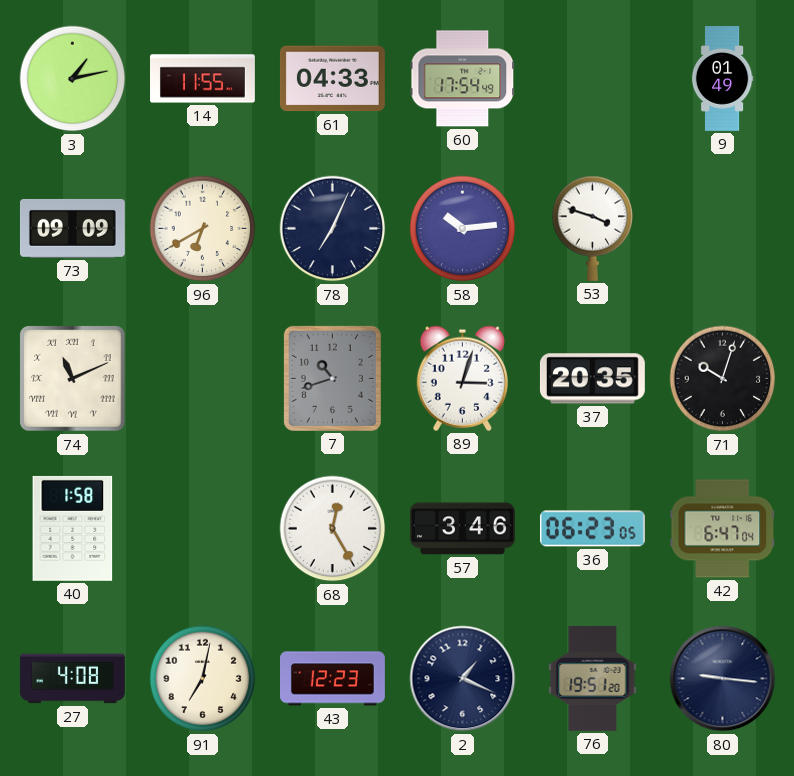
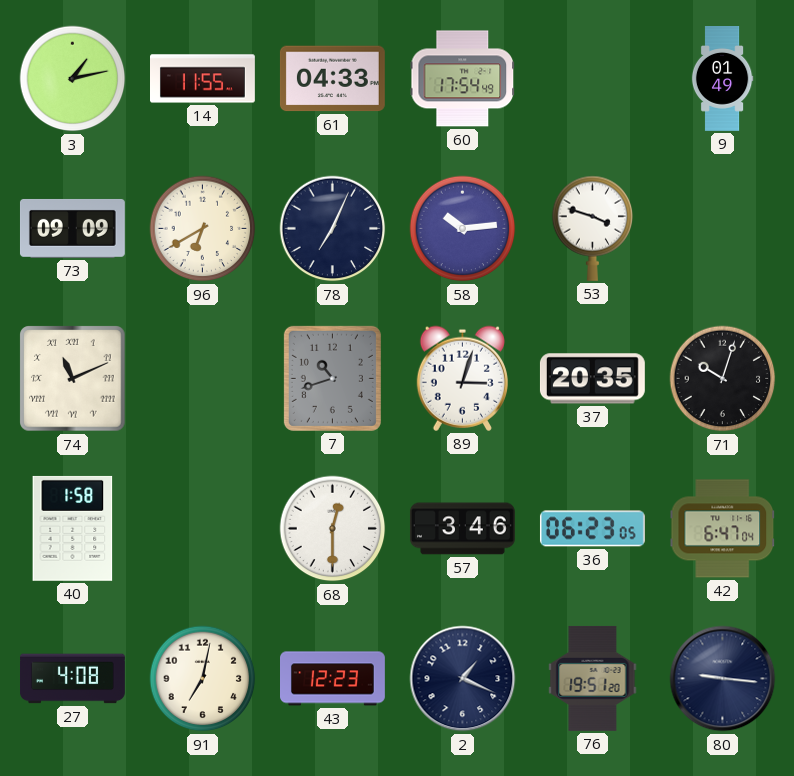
68: 12:25 -> 12:30
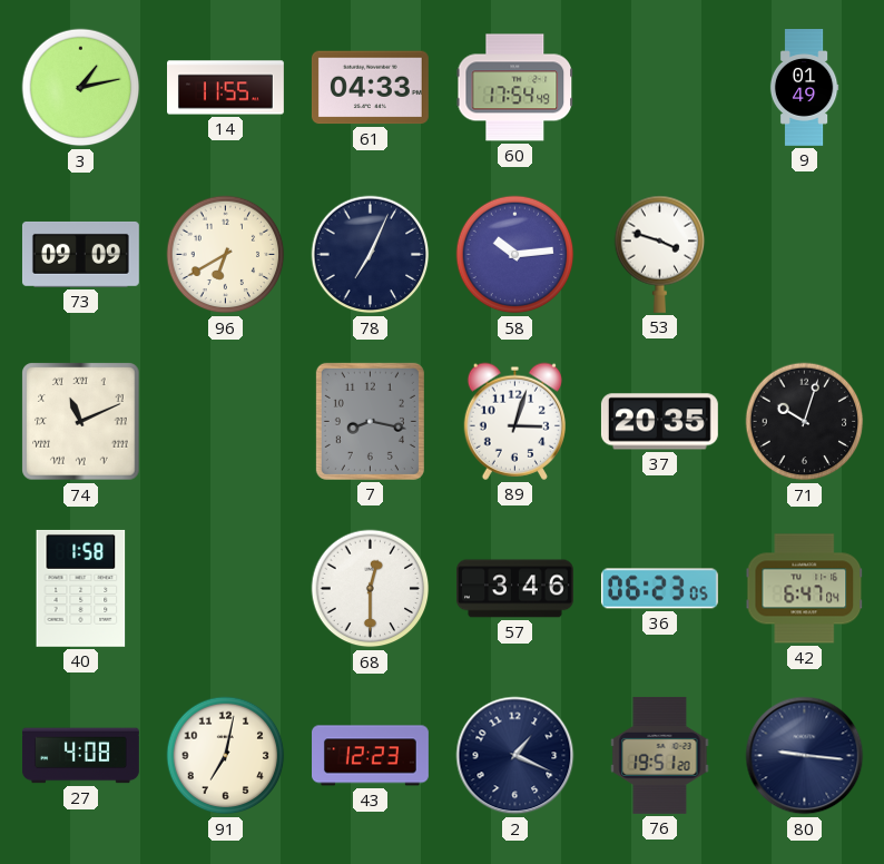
7: 10:42 -> 8:17
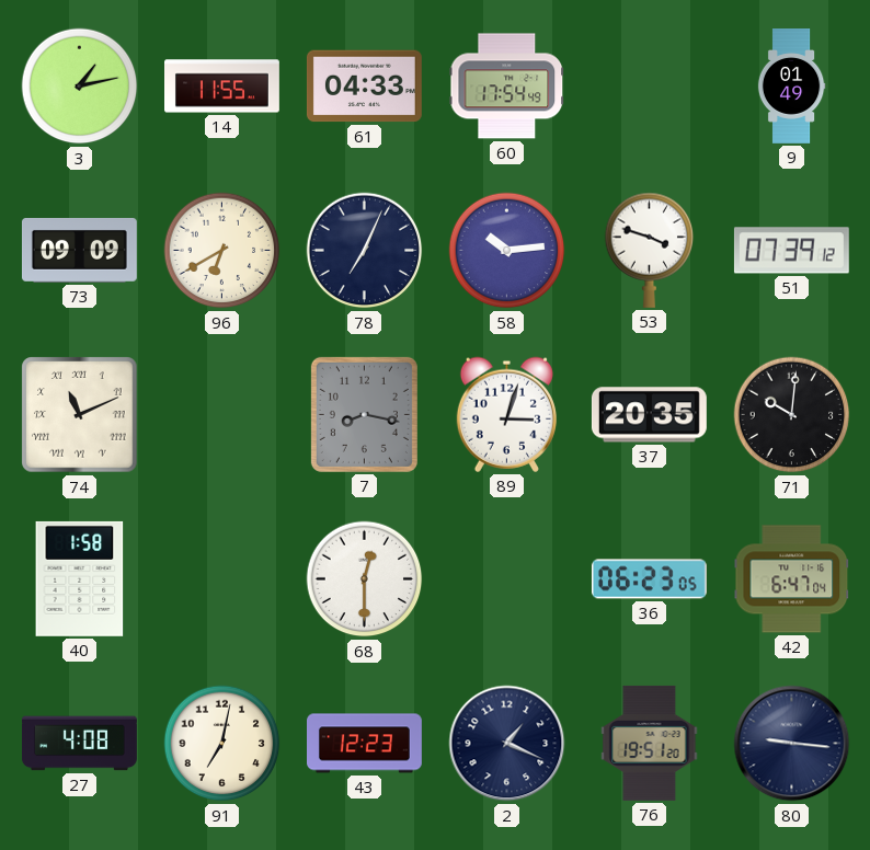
51: none -> 07:39
71: 10:03 -> 10:01
57: 3:46 -> none
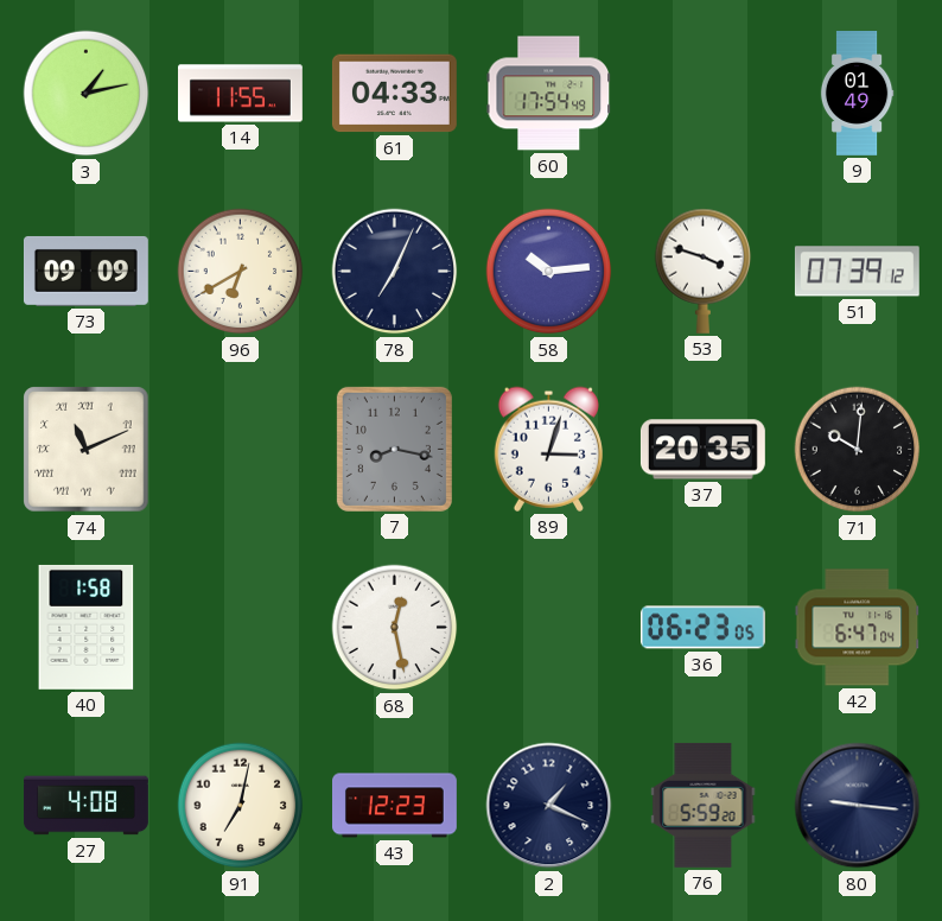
68: 12:30 -> 12:28
76: 19:51 -> 5:59
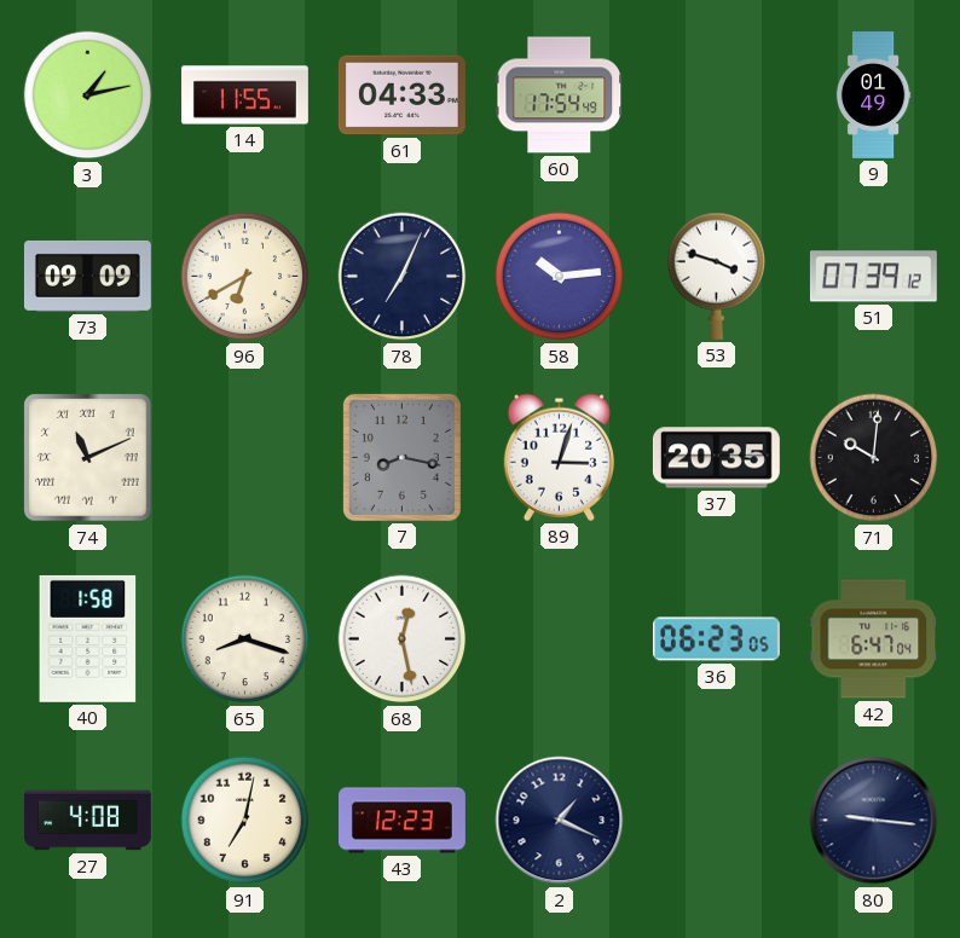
65: none -> 8:18
76: 5:59 -> none
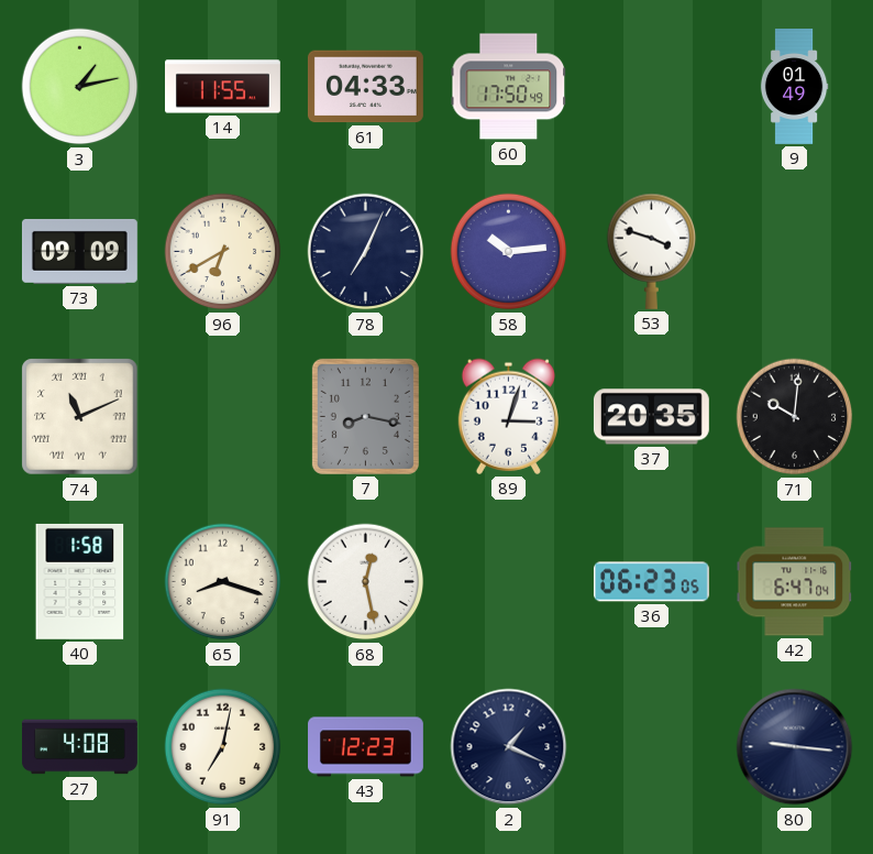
60: 17:54 -> 17:50
51: 07:39 -> none
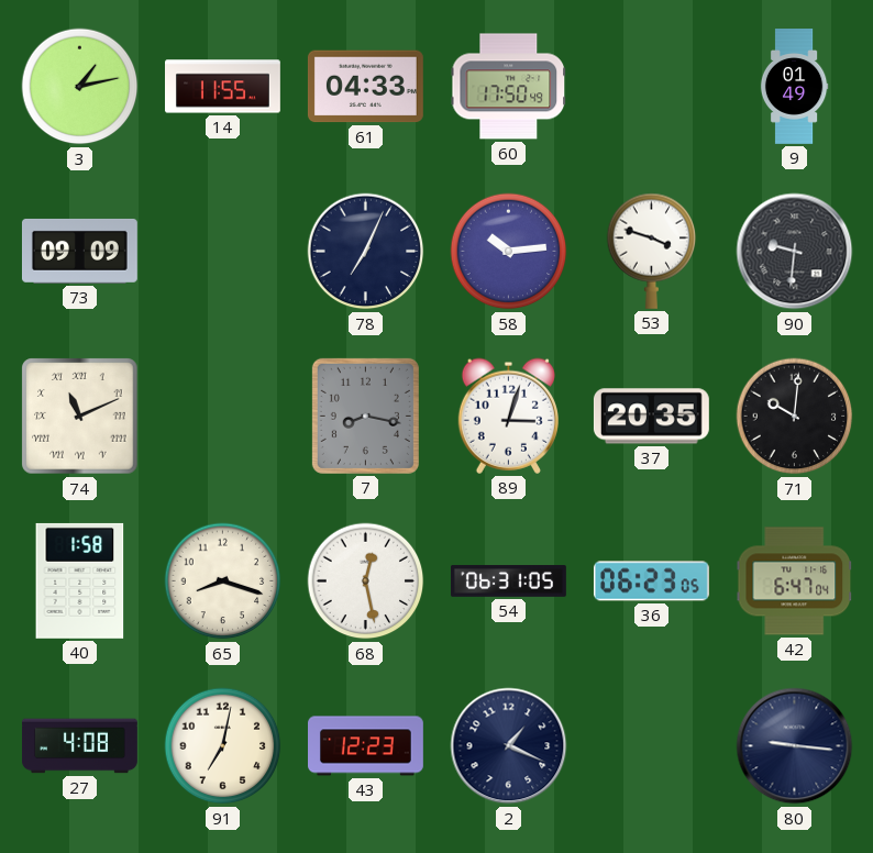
96: 6:40 -> none
90: none -> 9:31
54: none -> 06:31
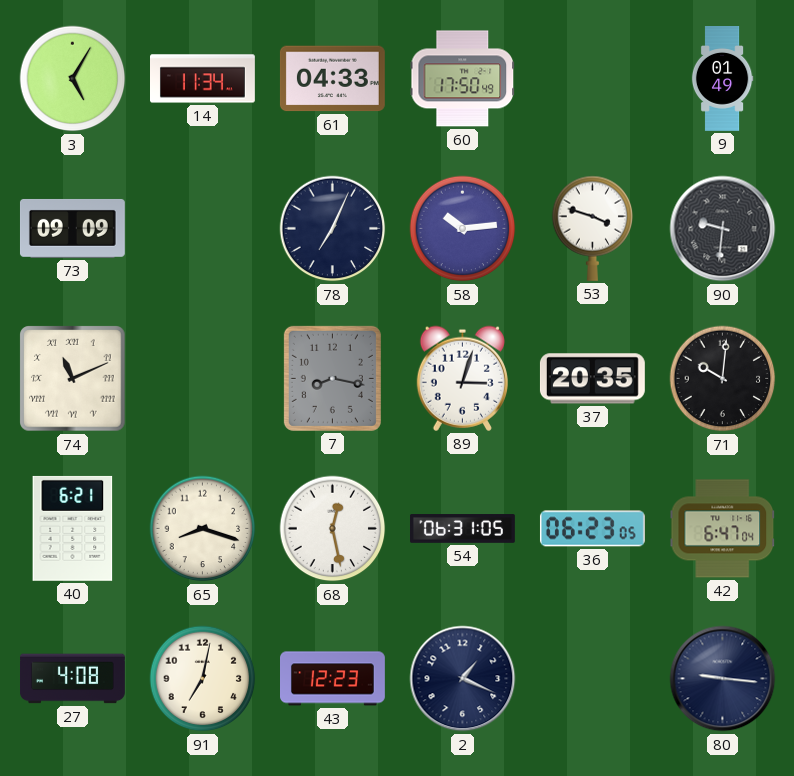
3: 1:13 -> 5:05
14: 11:55 -> 11:34
40: 1:58 -> 6:21
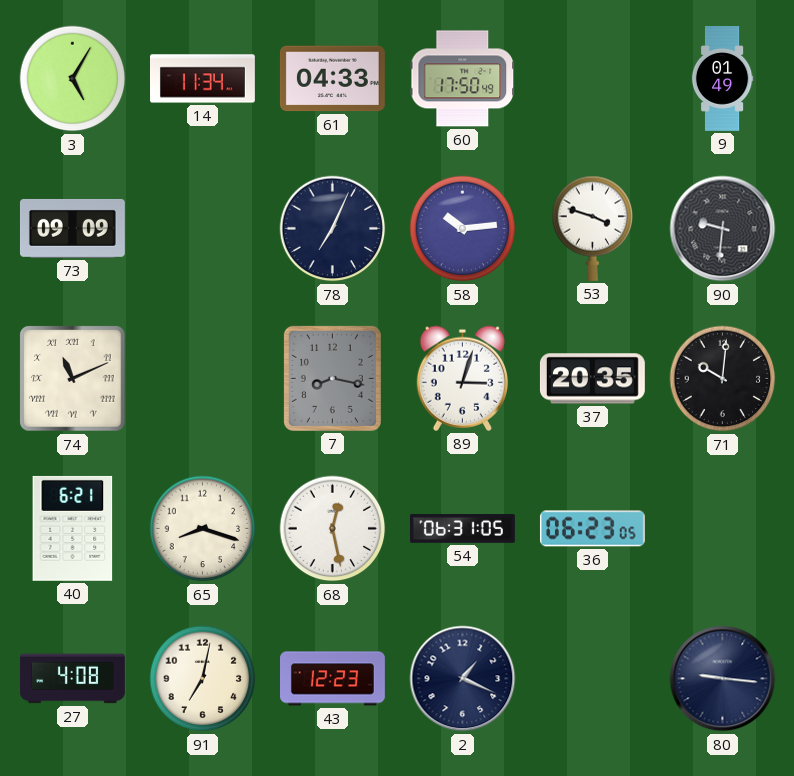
42: 6:47 -> none
